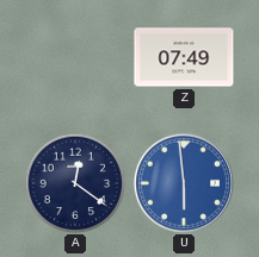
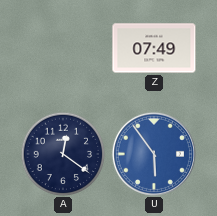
U: 5:59 -> 5:54
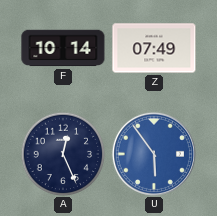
F: none -> 10:14
A: 12:21 -> 12:26
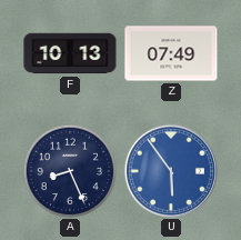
F: 10:14 -> 10:13
A: 12:26 -> 8:26
